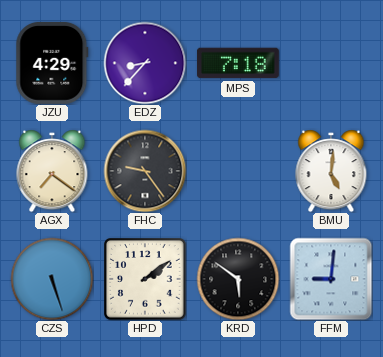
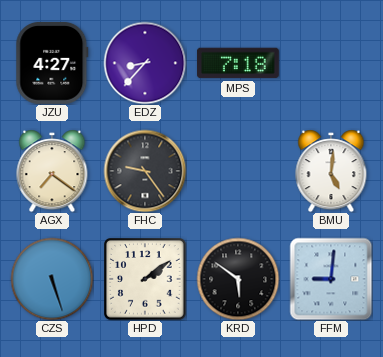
JZU: 4:29 -> 4:27
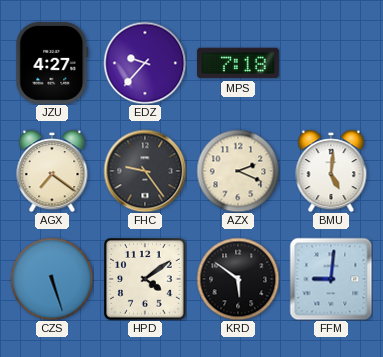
EDZ: 8:37 -> 9:37
AZX: none -> 2:19
HPD: 2:09 -> 4:09
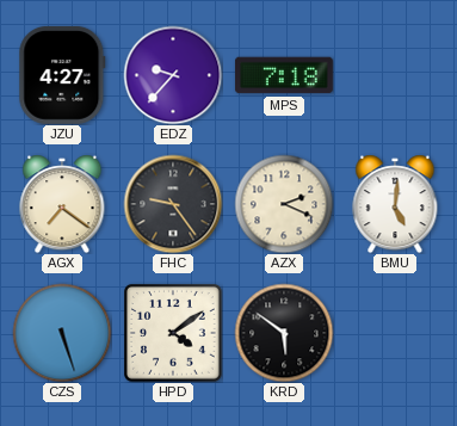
FFM: 9:01 -> none
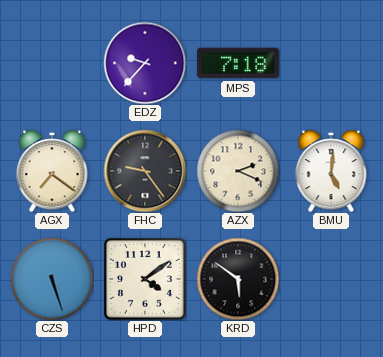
JZU: 4:27 -> none
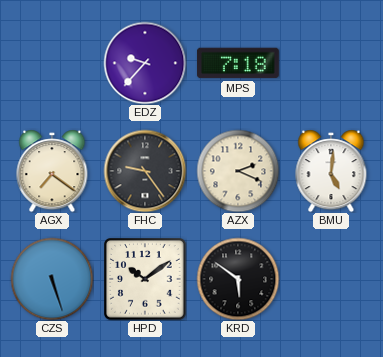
HPD: 4:09 -> 10:09
